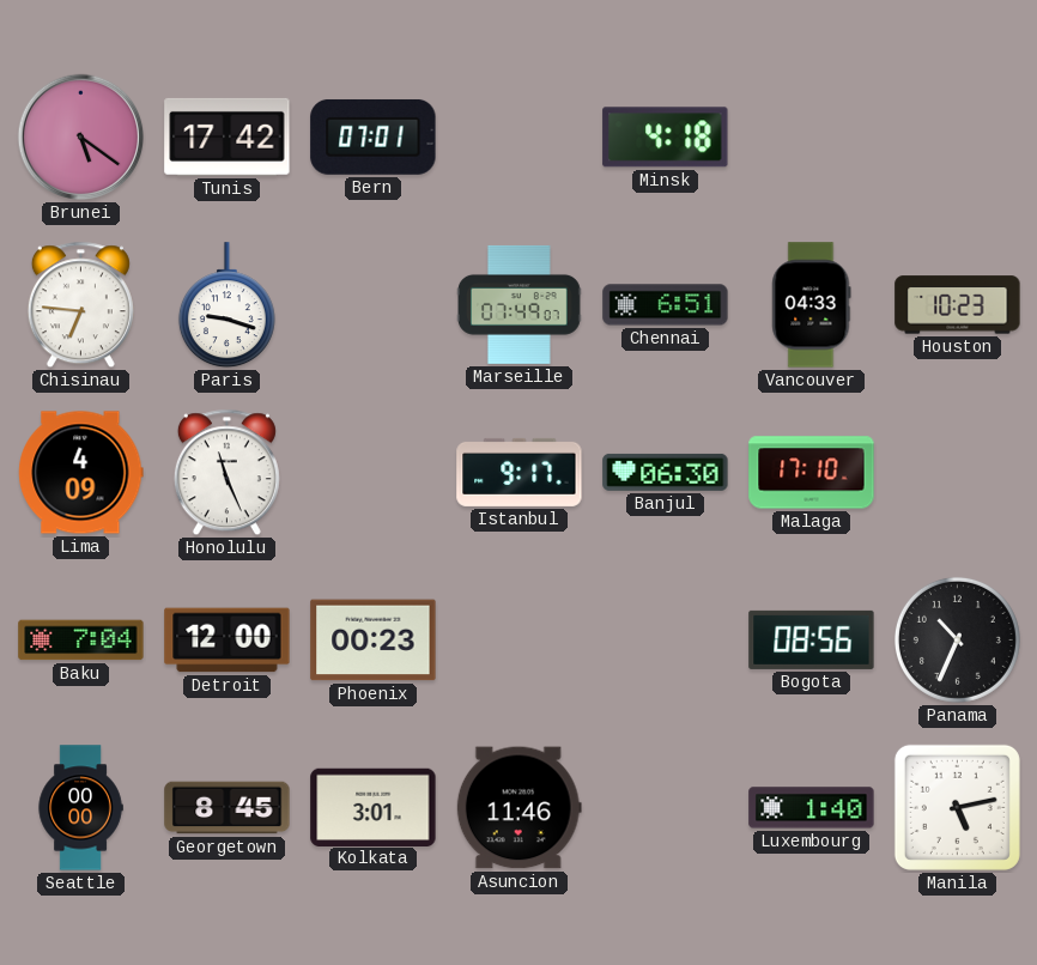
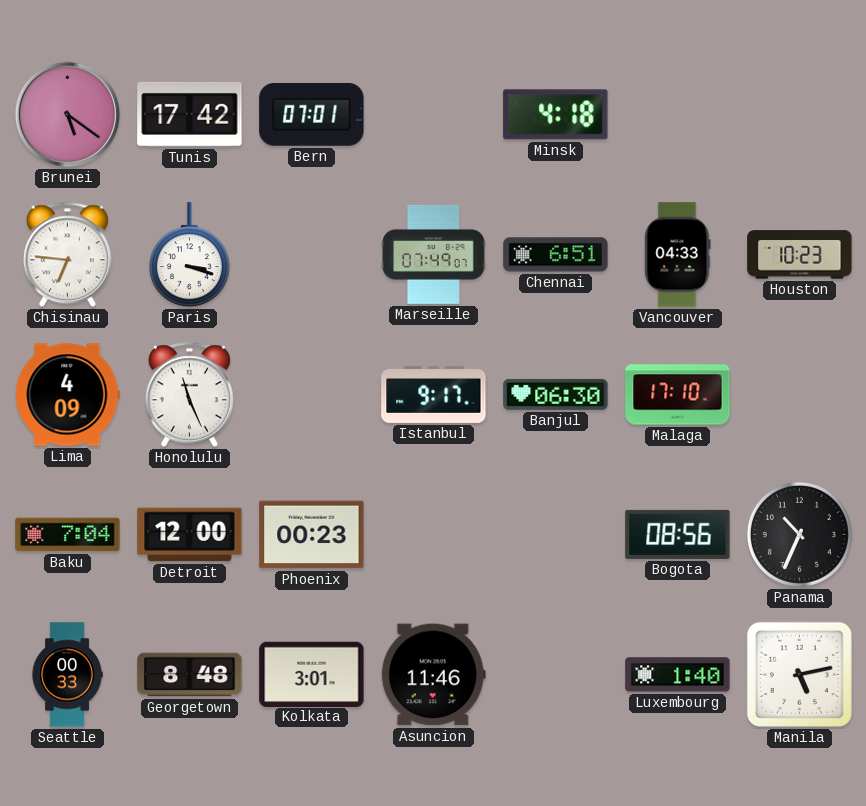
Paris: 9:18 -> 3:18
Seattle: 00:00 -> 00:33
Georgetown: 8:45 -> 8:48
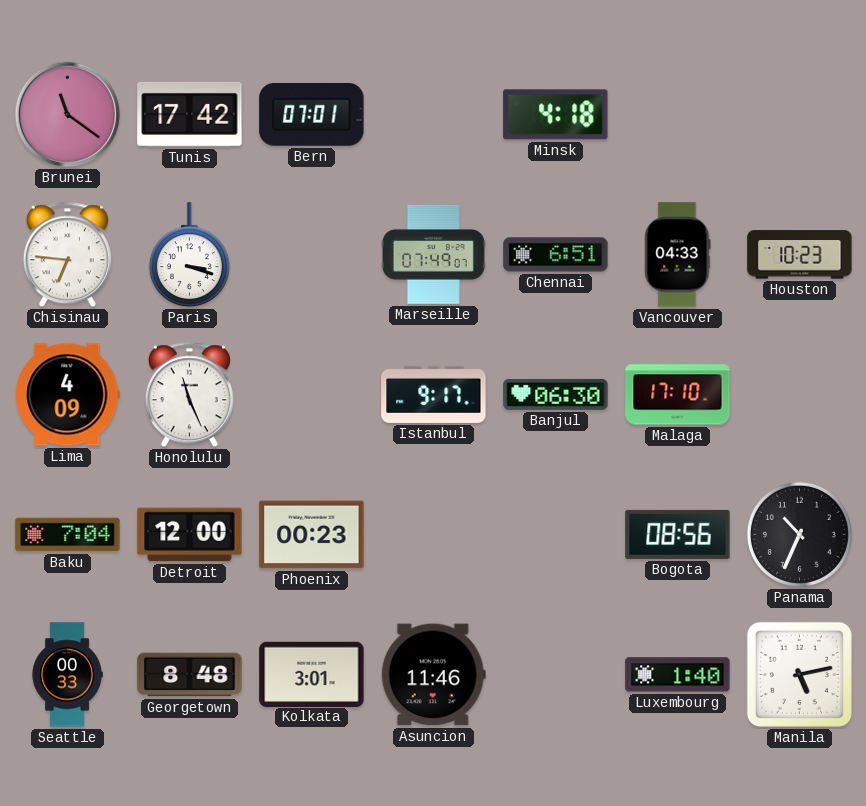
Brunei: 5:21 -> 11:21
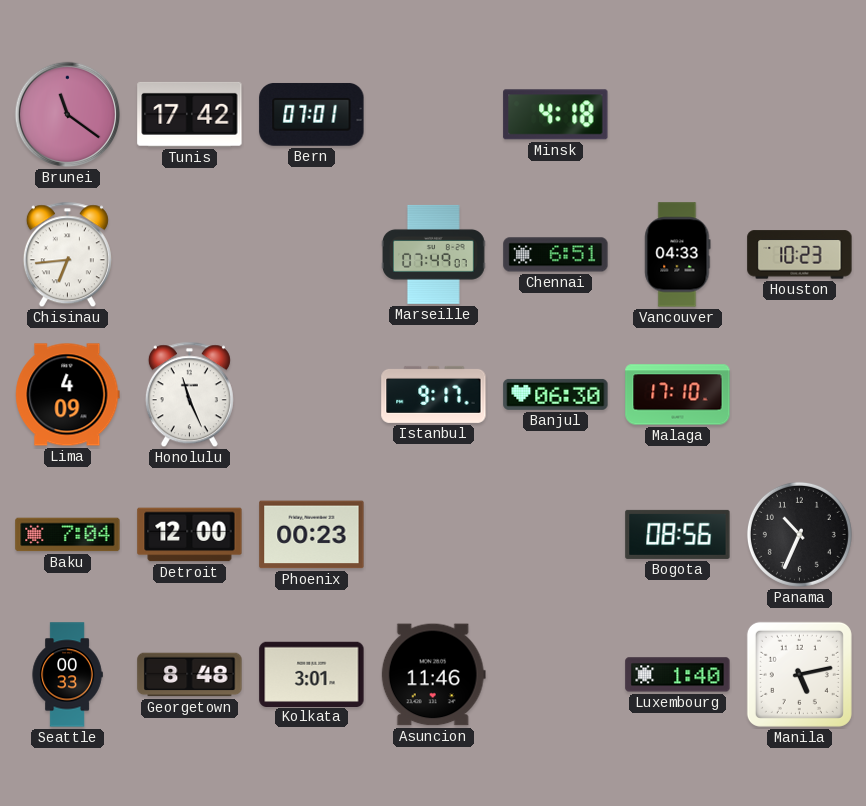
Chisinau: 6:46 -> 6:44
Paris: 3:18 -> none
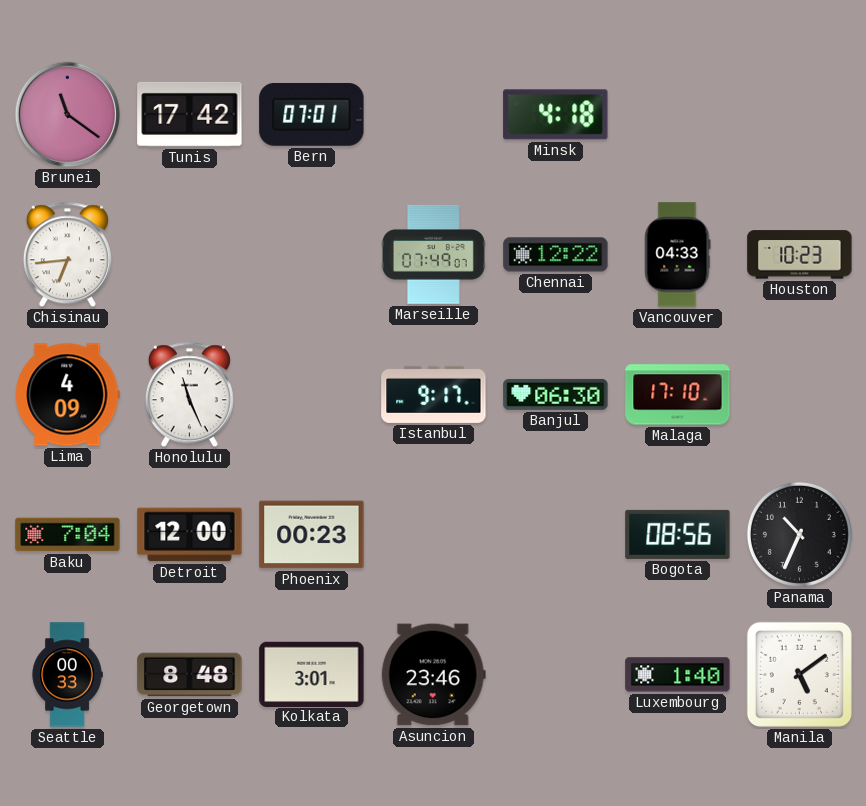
Chennai: 6:51 -> 12:22
Asuncion: 11:46 -> 23:46
Manila: 5:13 -> 5:09
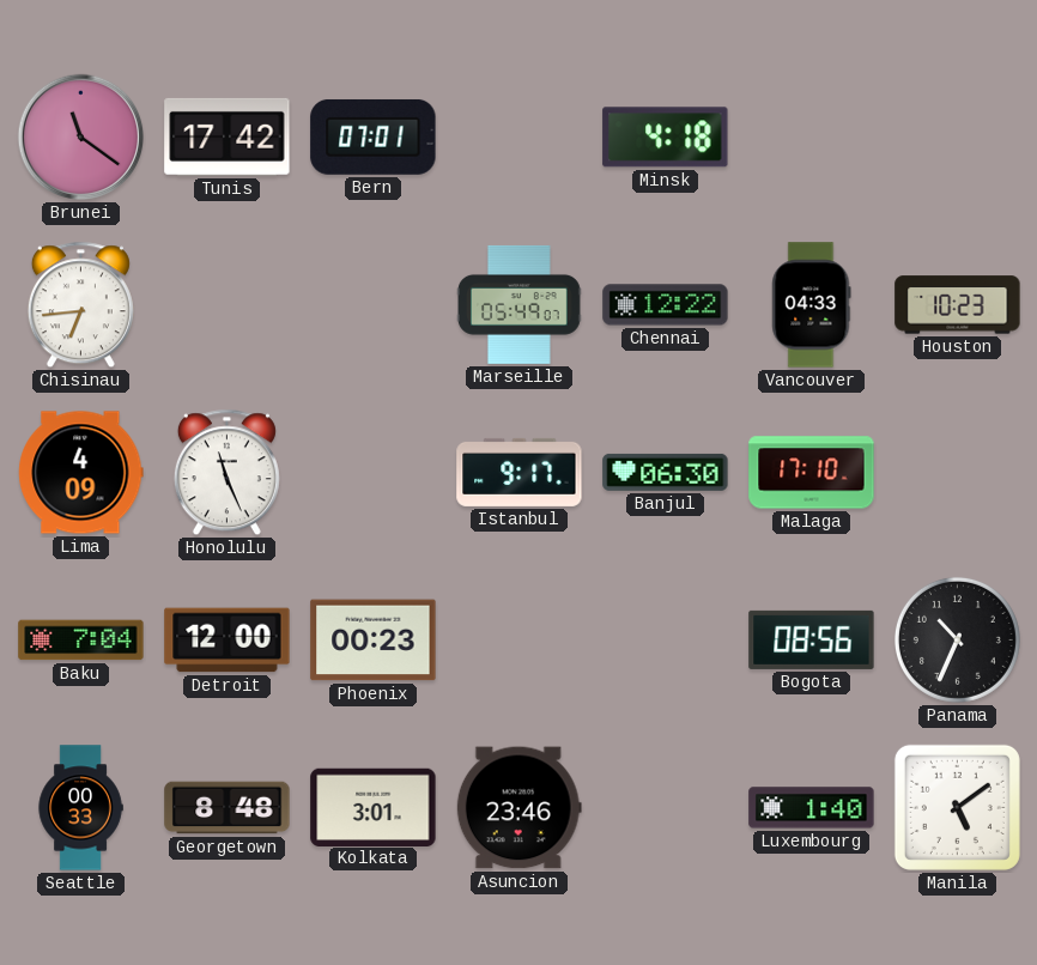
Marseille: 07:49 -> 05:49
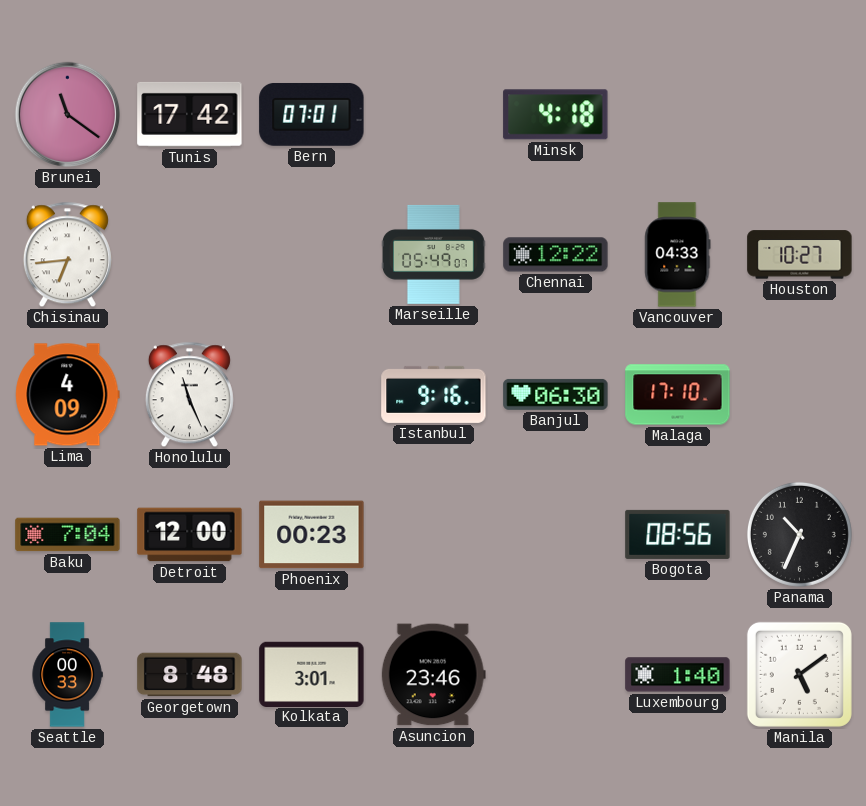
Houston: 10:23 -> 10:27
Istanbul: 9:17 -> 9:16
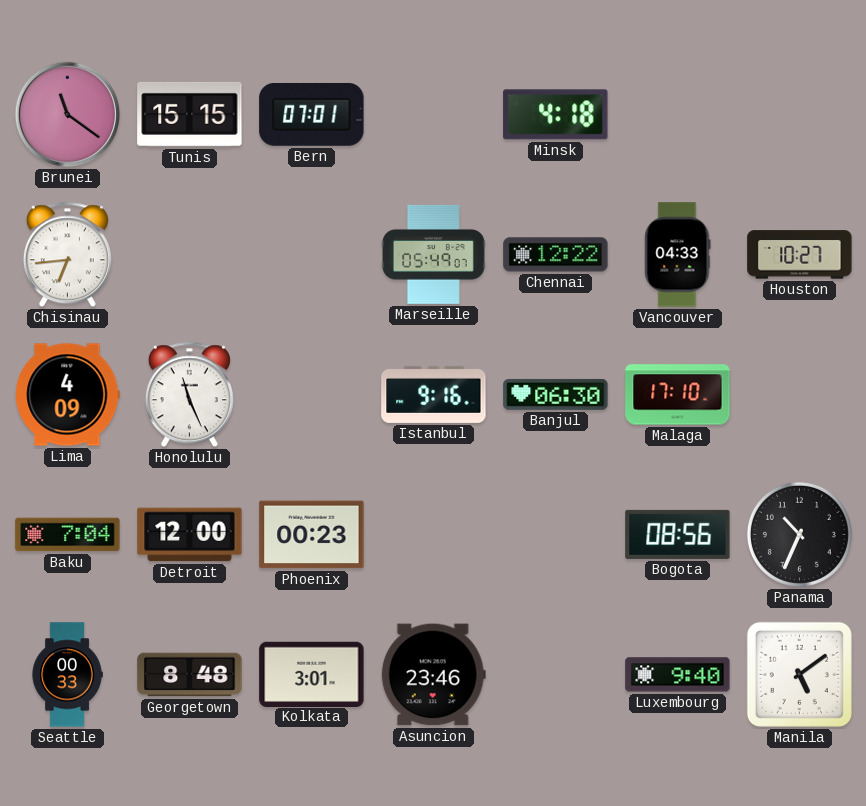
Tunis: 17:42 -> 15:15
Luxembourg: 1:40 -> 9:40
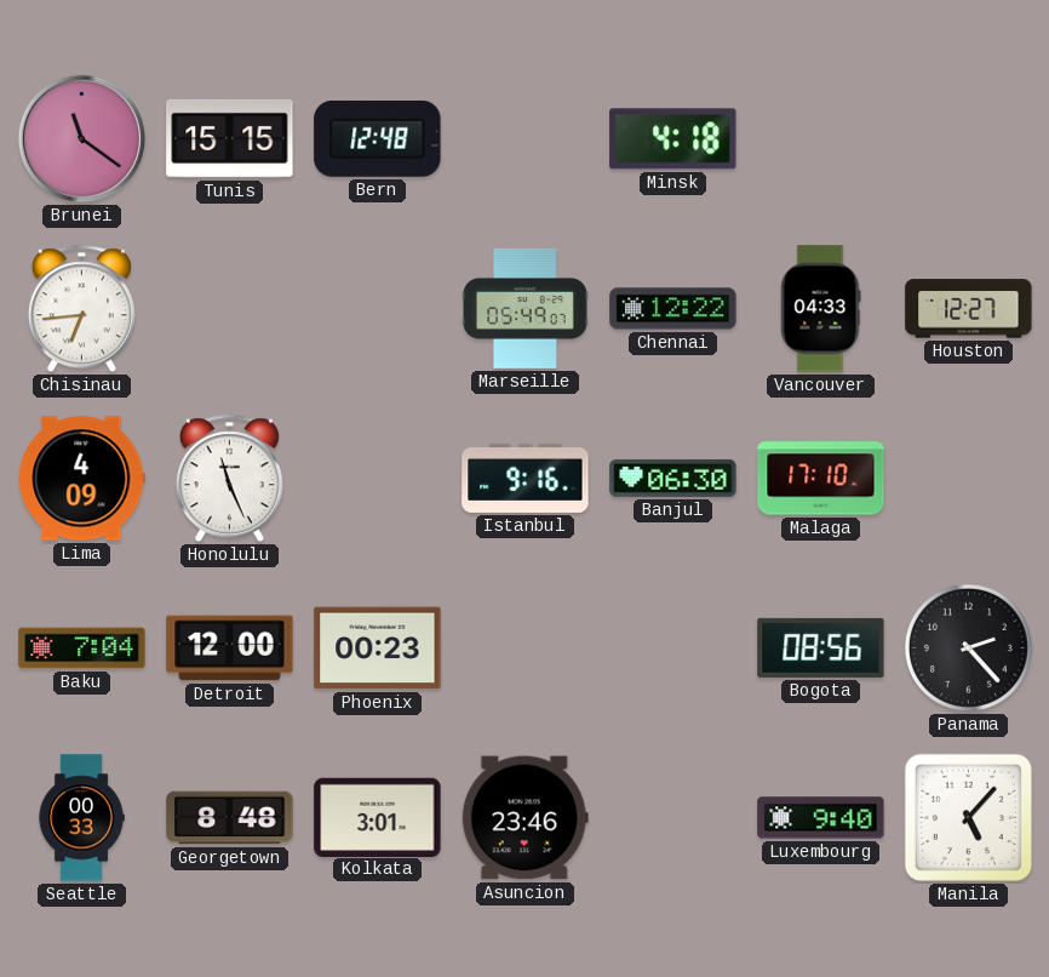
Bern: 07:01 -> 12:48
Houston: 10:27 -> 12:27
Panama: 10:34 -> 2:23
Manila: 5:09 -> 5:07
